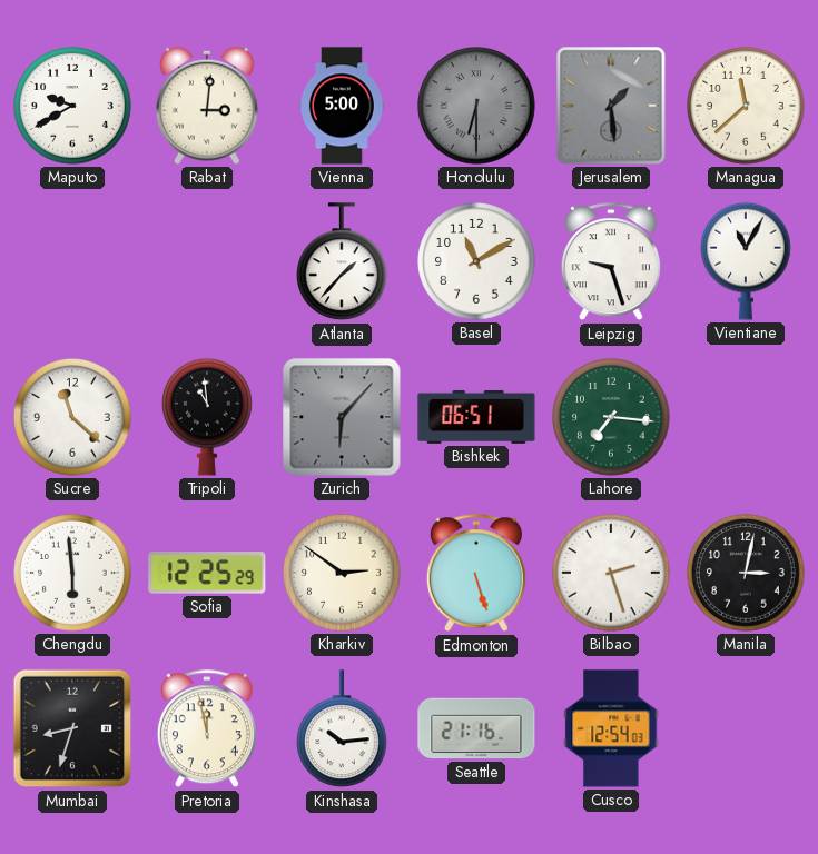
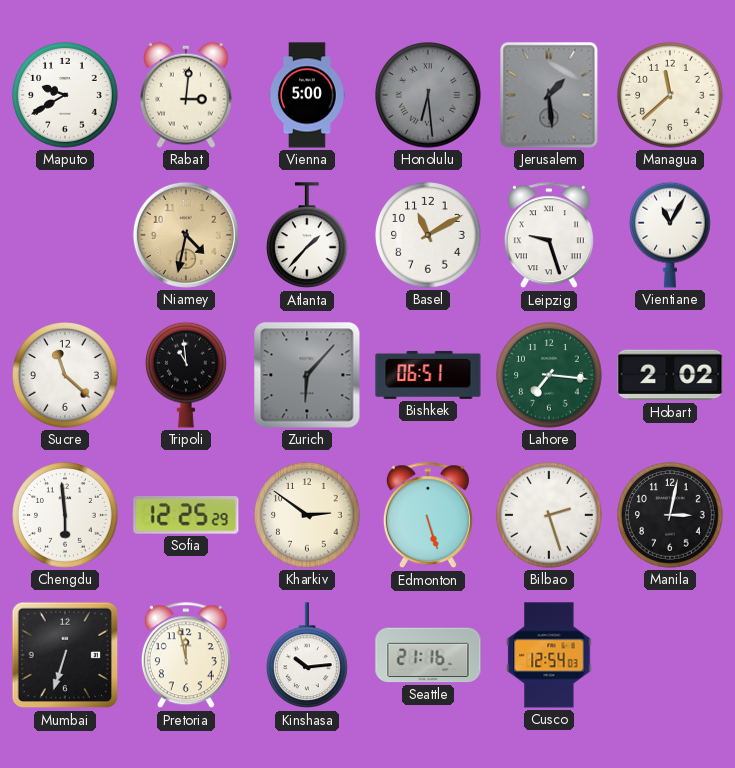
Honolulu: 6:30 -> 6:29
Niamey: none -> 4:32
Hobart: none -> 2:02
Mumbai: 8:33 -> 6:33
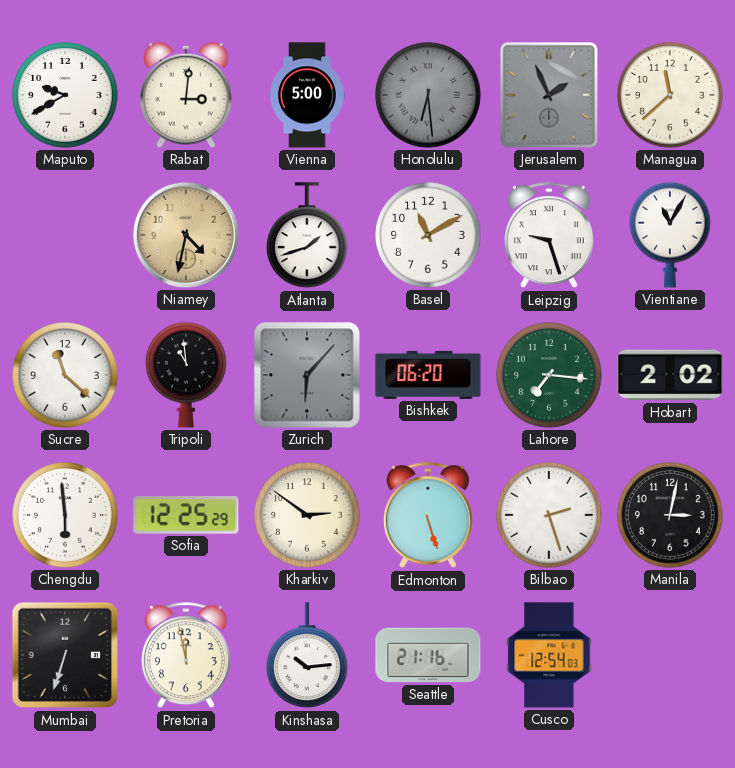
Jerusalem: 1:29 -> 1:56
Atlanta: 1:37 -> 1:42
Bishkek: 06:51 -> 06:20
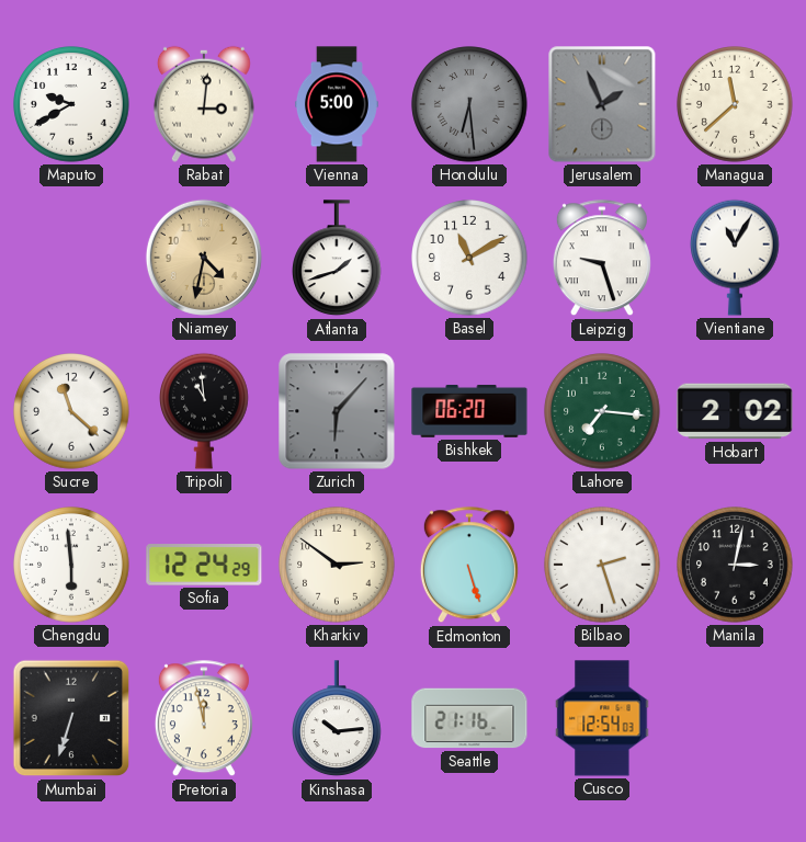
Sofia: 12:25 -> 12:24
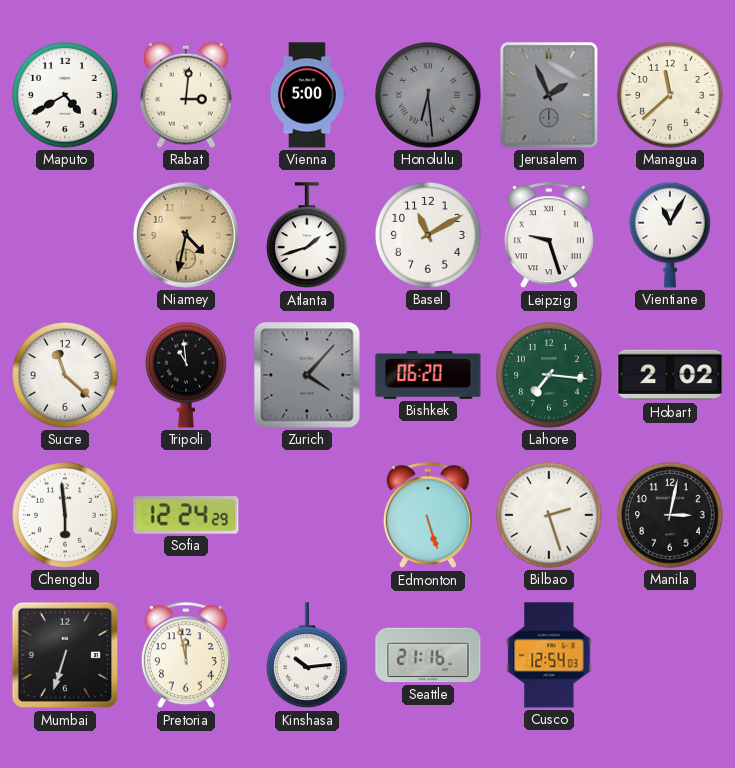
Maputo: 9:40 -> 4:40
Zurich: 6:07 -> 4:07
Kharkiv: 2:51 -> none
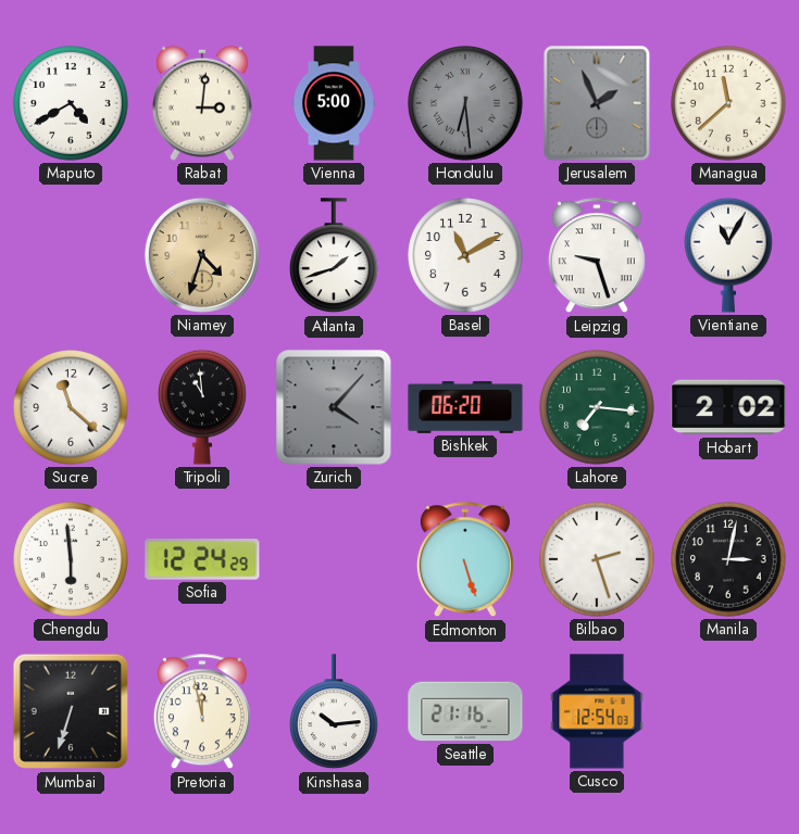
Niamey: 4:32 -> 4:33
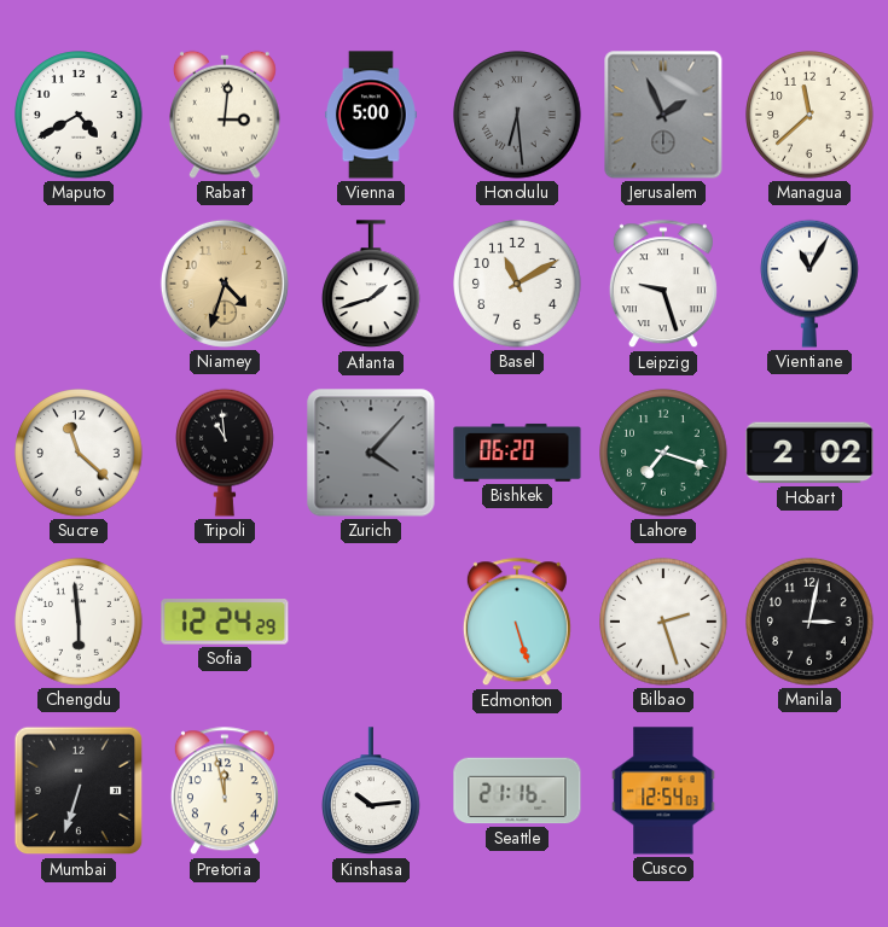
Lahore: 7:16 -> 7:18
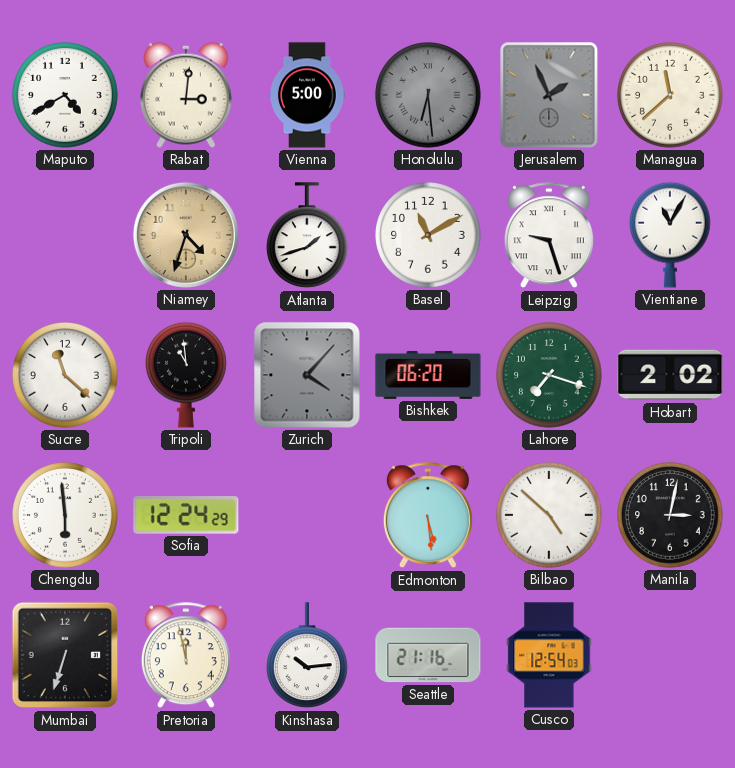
Edmonton: 5:27 -> 5:29
Bilbao: 2:27 -> 4:52
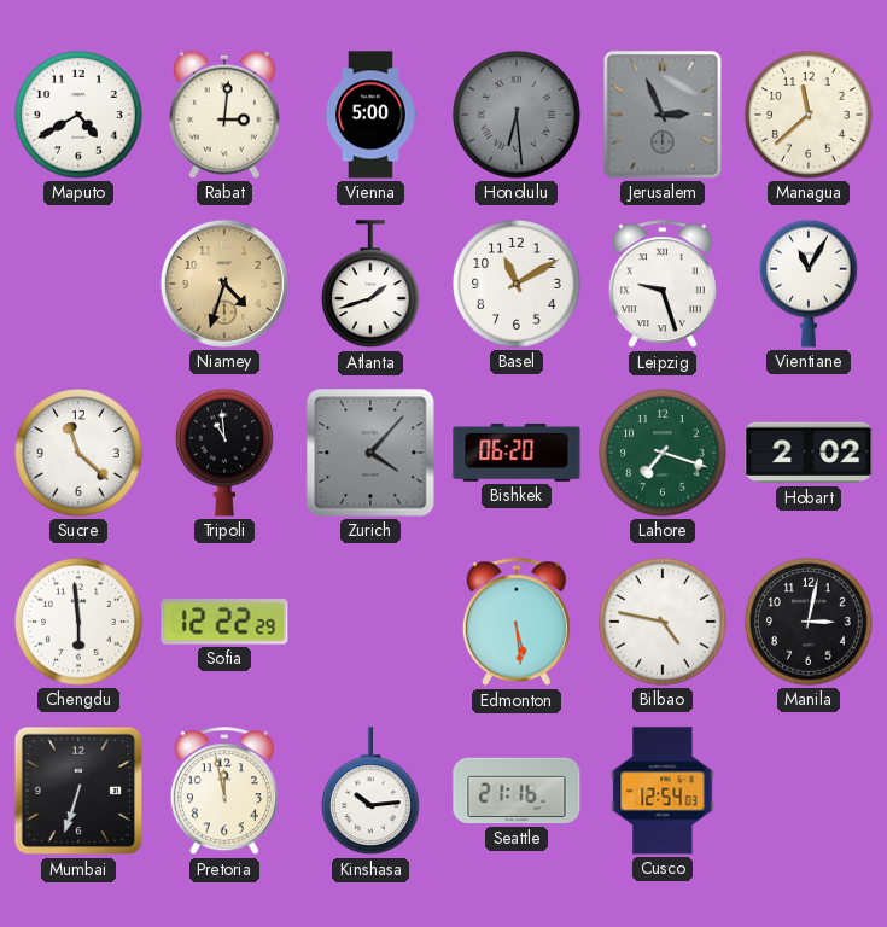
Jerusalem: 1:56 -> 2:56
Sofia: 12:24 -> 12:22
Bilbao: 4:52 -> 4:47
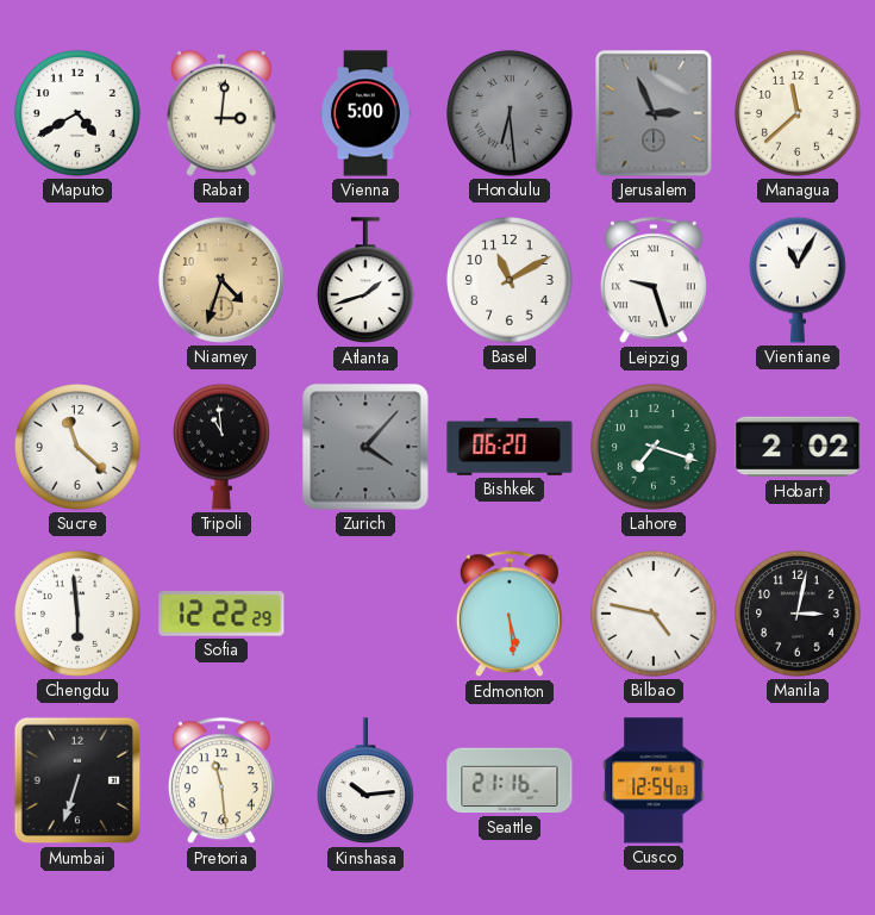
Pretoria: 11:58 -> 11:29
